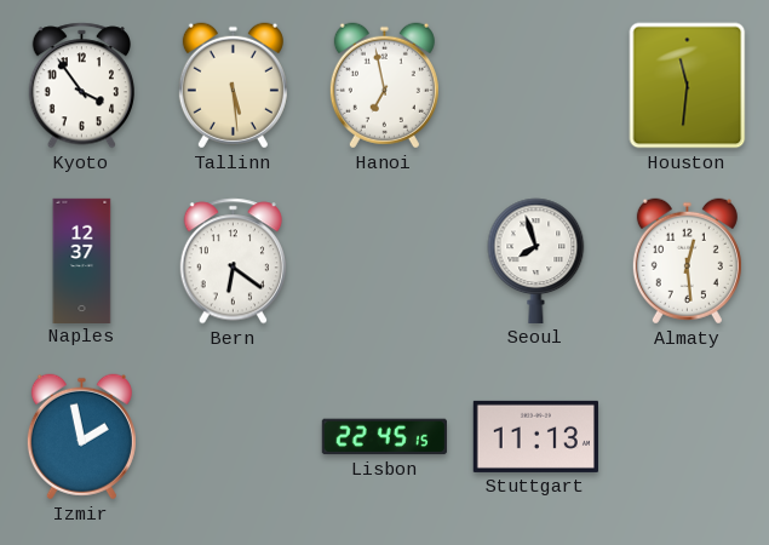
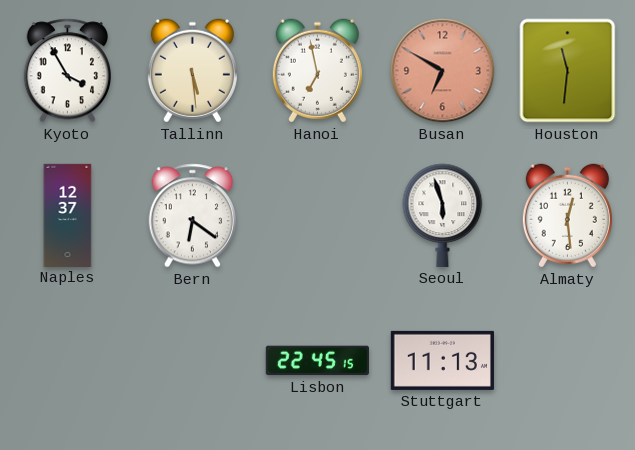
Kyoto: 3:54 -> 3:55
Busan: none -> 6:50
Seoul: 7:57 -> 5:57
Izmir: 1:58 -> none
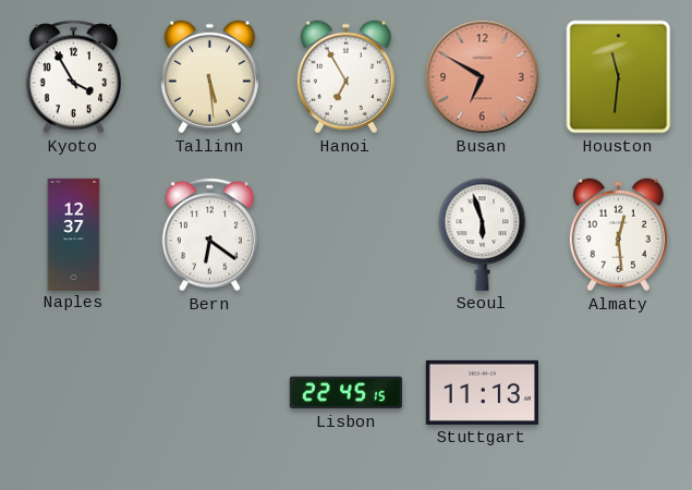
Hanoi: 6:58 -> 6:55
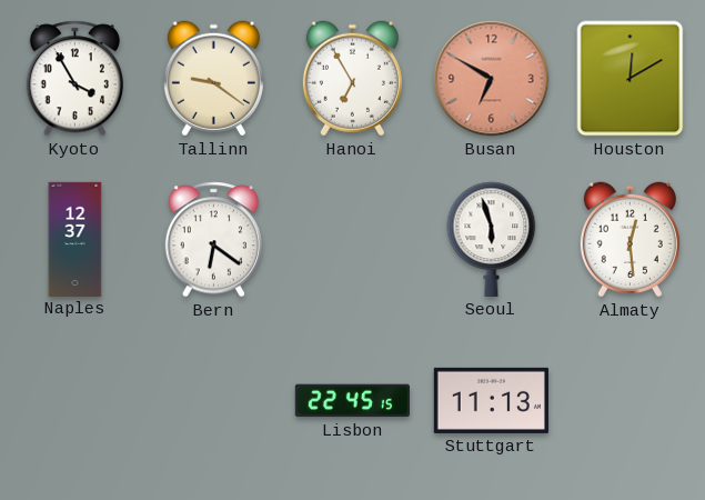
Tallinn: 5:29 -> 9:21
Houston: 11:31 -> 12:10
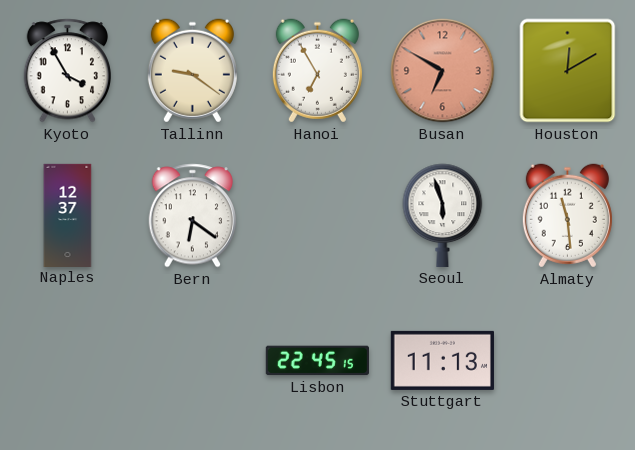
Almaty: 12:29 -> 11:29
